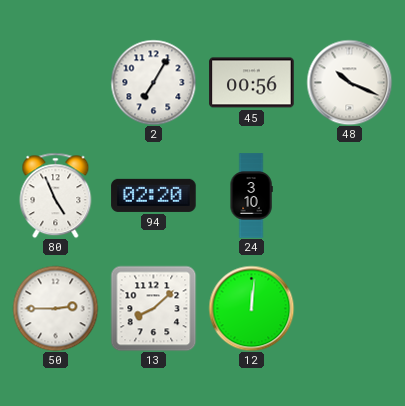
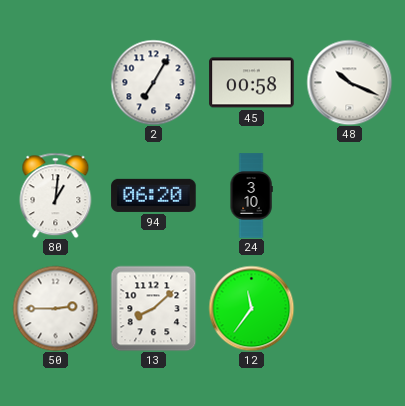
45: 00:56 -> 00:58
80: 4:56 -> 1:01
94: 02:20 -> 06:20
12: 12:01 -> 11:36
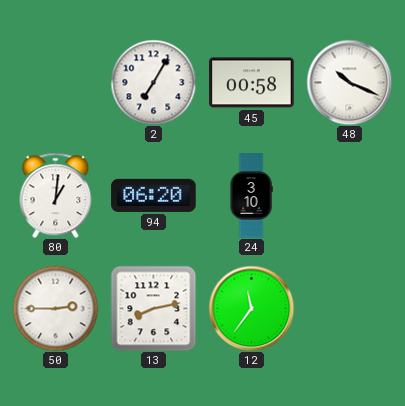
13: 8:08 -> 8:13
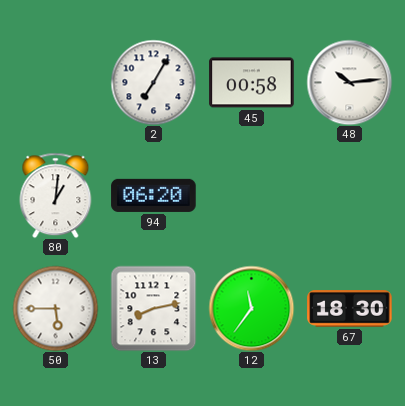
48: 10:19 -> 10:14
24: 3:10 -> none
50: 2:45 -> 5:45
67: none -> 18:30
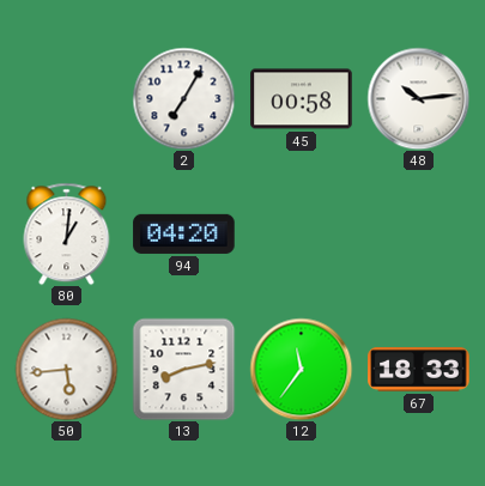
94: 06:20 -> 04:20
50: 5:45 -> 5:44
67: 18:30 -> 18:33
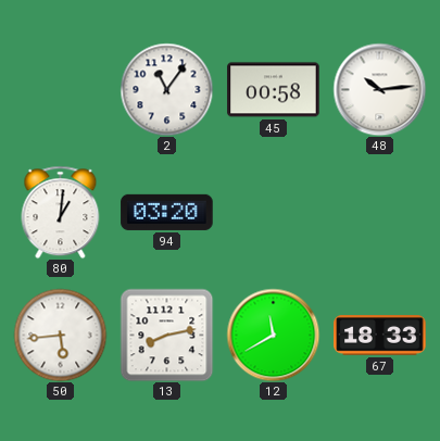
2: 7:05 -> 11:06
94: 04:20 -> 03:20
12: 11:36 -> 11:40
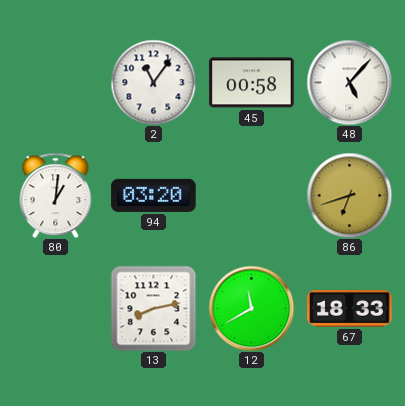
48: 10:14 -> 5:07
86: none -> 6:42
50: 5:44 -> none
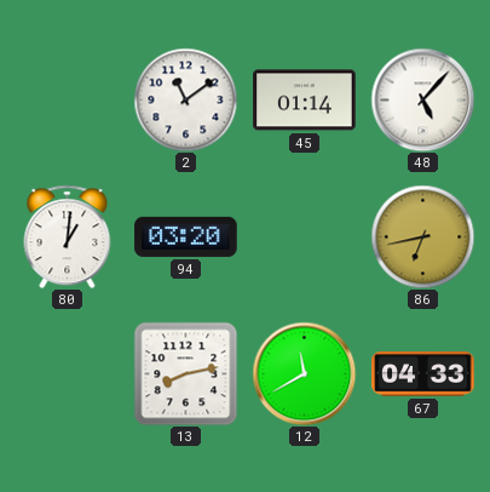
2: 11:06 -> 11:09
45: 00:58 -> 01:14
86: 6:42 -> 6:43
67: 18:33 -> 04:33
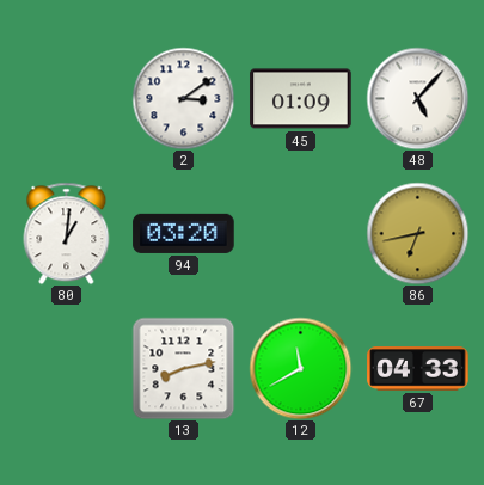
2: 11:09 -> 3:09
45: 01:14 -> 01:09
